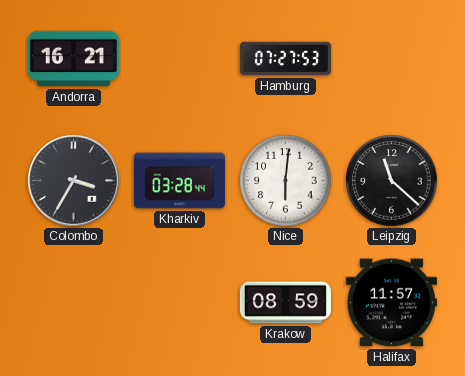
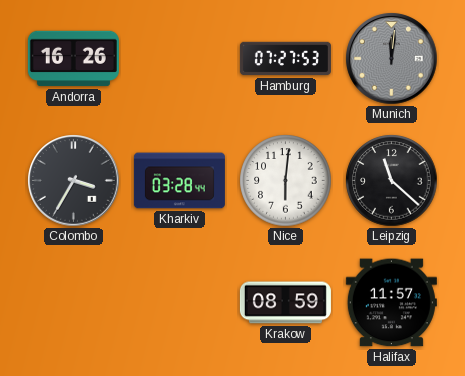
Andorra: 16:21 -> 16:26
Munich: none -> 12:01
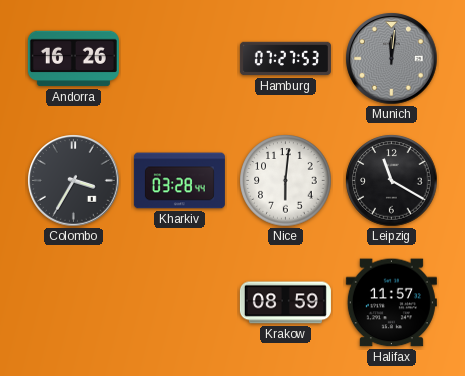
Leipzig: 11:22 -> 11:20
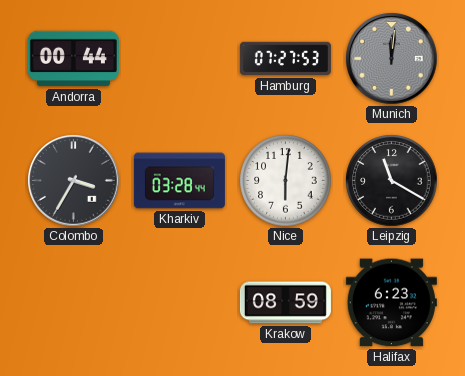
Andorra: 16:26 -> 00:44
Halifax: 11:57 -> 6:23
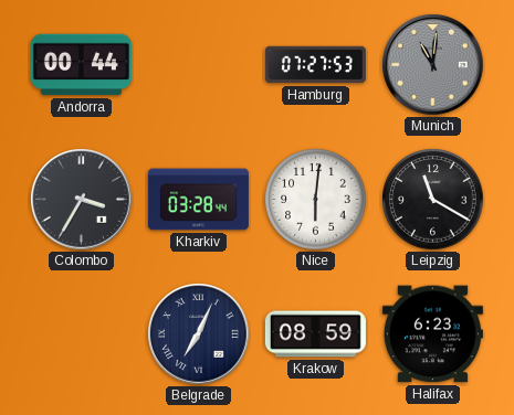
Munich: 12:01 -> 11:01
Belgrade: none -> 7:04
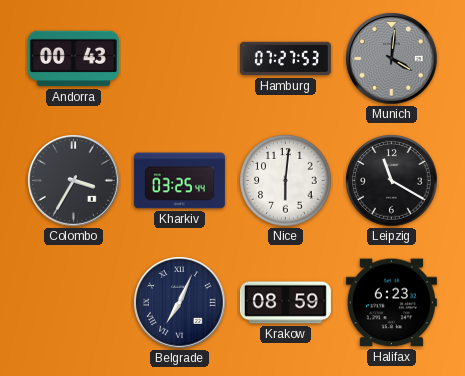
Andorra: 00:44 -> 00:43
Munich: 11:01 -> 4:01
Kharkiv: 03:28 -> 03:25
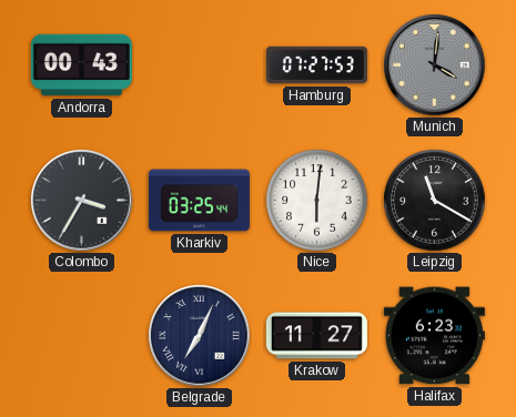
Krakow: 08:59 -> 11:27
